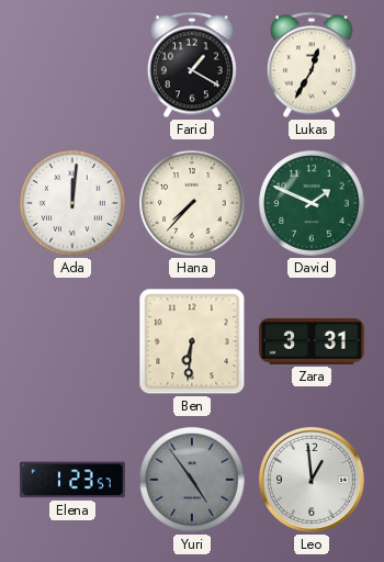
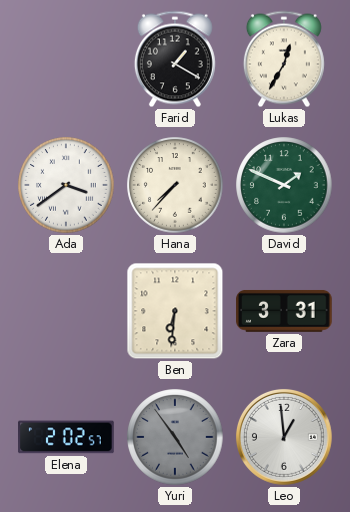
Ada: 12:01 -> 3:39
Elena: 1:23 -> 2:02
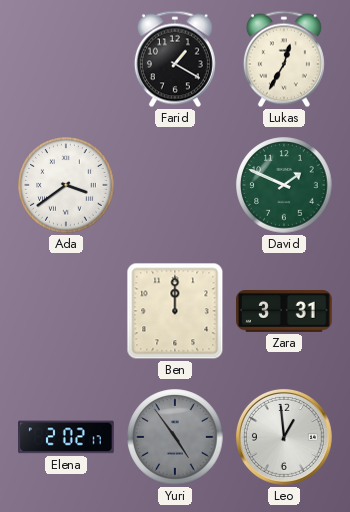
Hana: 7:37 -> none
Ben: 6:31 -> 12:00
Elena: 2:02:57 -> 2:02:17
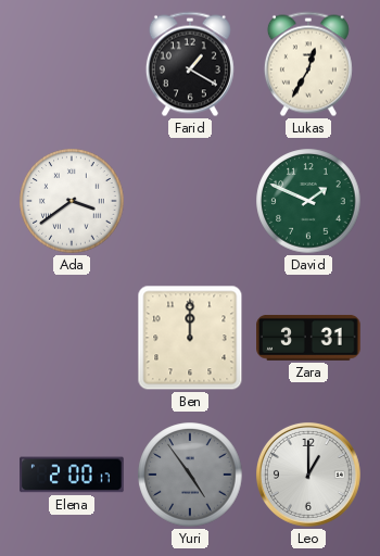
Elena: 2:02 -> 2:00
Leo: 12:59 -> 1:00
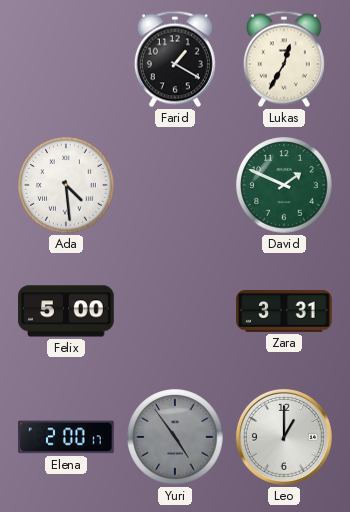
Ada: 3:39 -> 4:29
Felix: none -> 5:00
Ben: 12:00 -> none
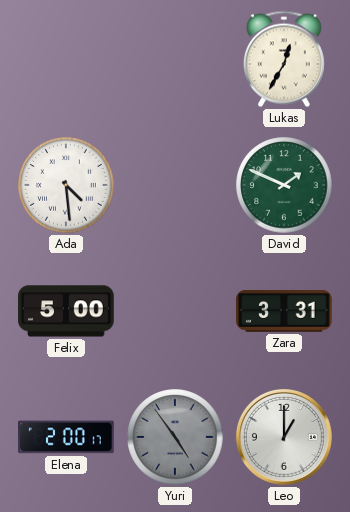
Farid: 1:20 -> none
